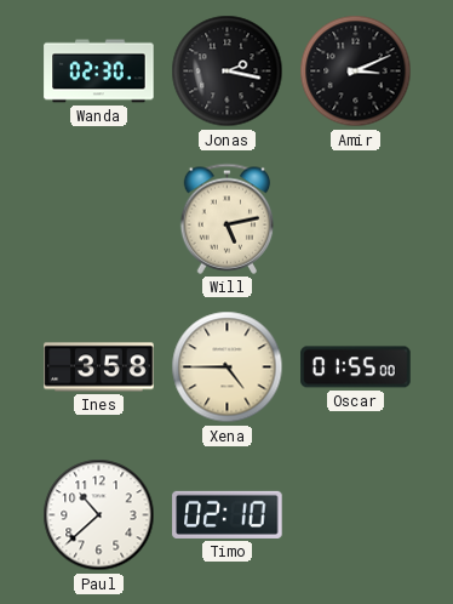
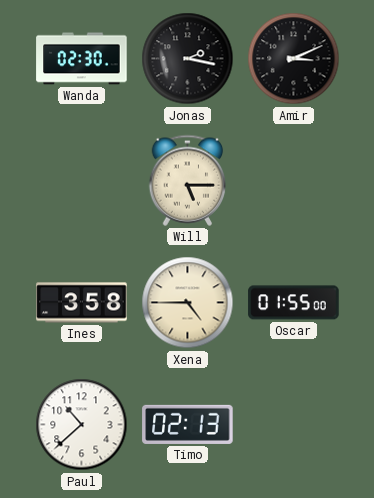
Will: 5:13 -> 5:15
Timo: 02:10 -> 02:13
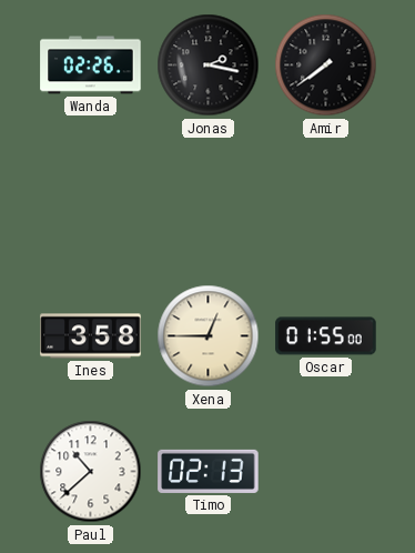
Wanda: 02:30 -> 02:26
Amir: 3:11 -> 7:39
Will: 5:15 -> none
Xena: 4:45 -> 12:45
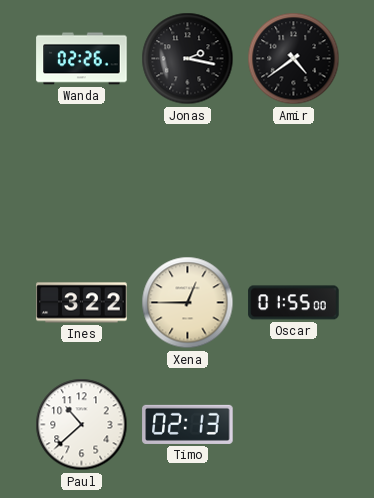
Amir: 7:39 -> 4:39
Ines: 3:58 -> 3:22
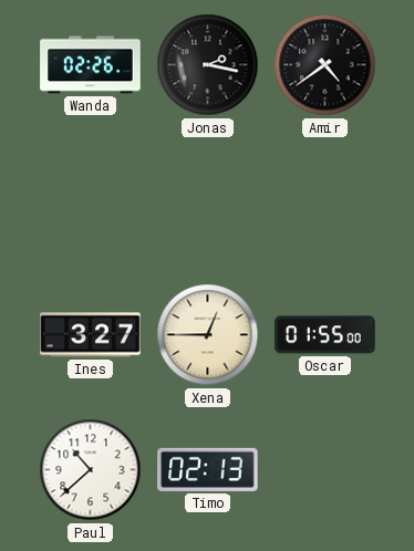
Ines: 3:22 -> 3:27
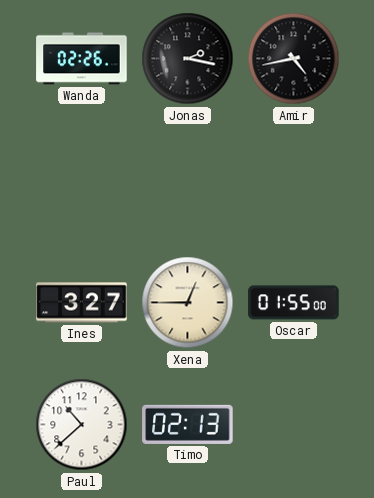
Amir: 4:39 -> 4:43
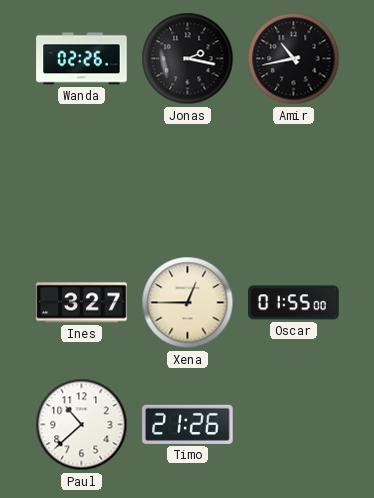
Amir: 4:43 -> 10:43
Timo: 02:13 -> 21:26
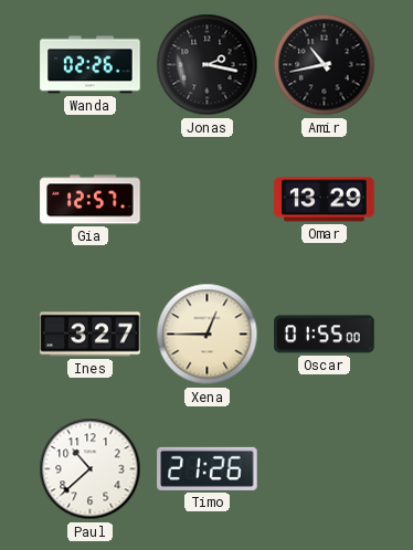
Gia: none -> 12:57
Omar: none -> 13:29
